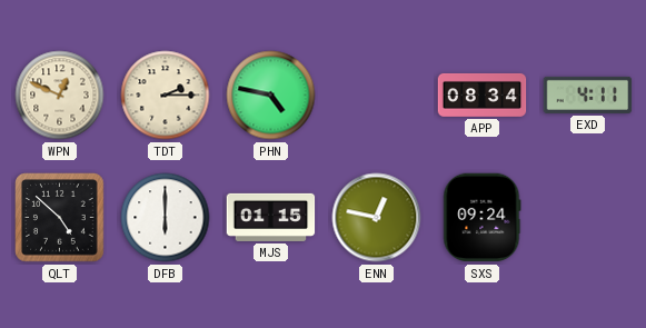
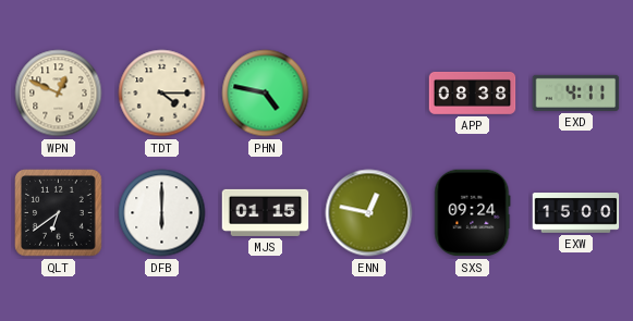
TDT: 2:15 -> 4:15
APP: 08:34 -> 08:38
QLT: 4:52 -> 6:39
EXW: none -> 15:00
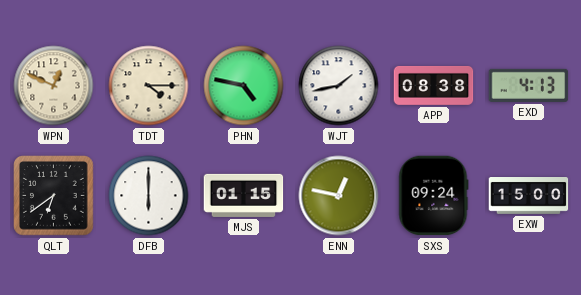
WJT: none -> 1:43
EXD: 4:11 -> 4:13
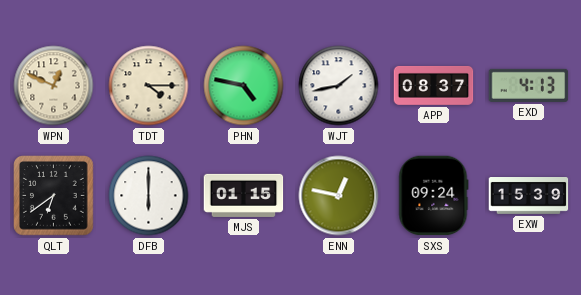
APP: 08:38 -> 08:37
EXW: 15:00 -> 15:39
